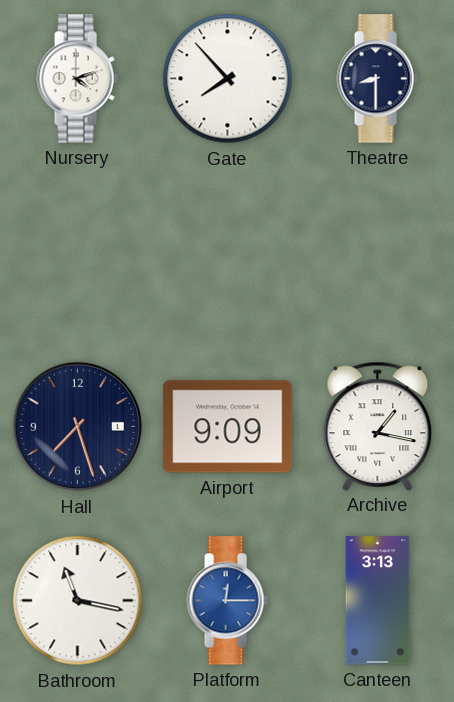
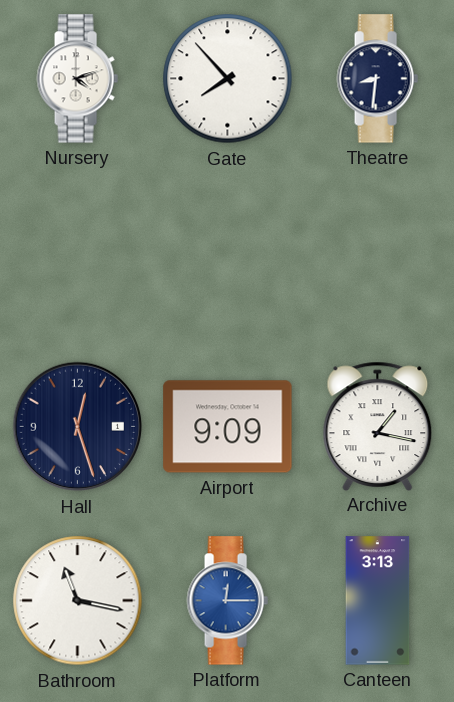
Theatre: 8:30 -> 8:31
Hall: 7:27 -> 12:27
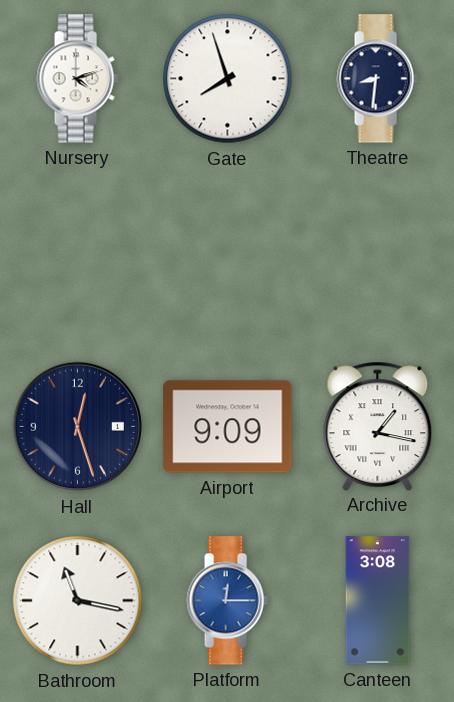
Gate: 7:53 -> 7:57
Canteen: 3:13 -> 3:08
